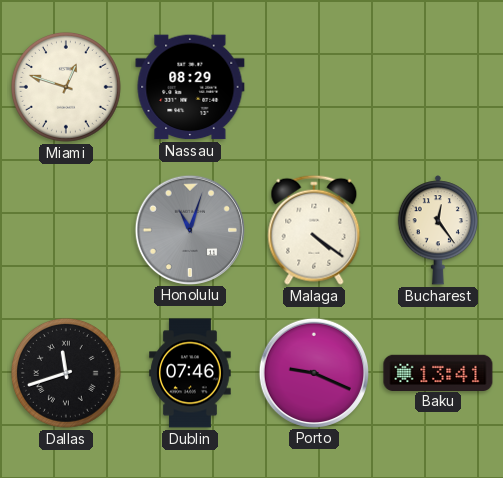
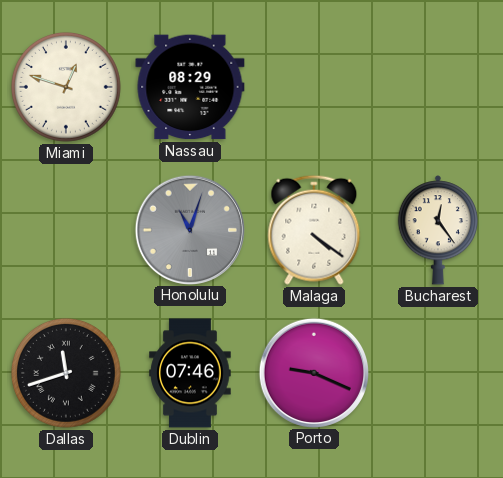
Baku: 13:41 -> none
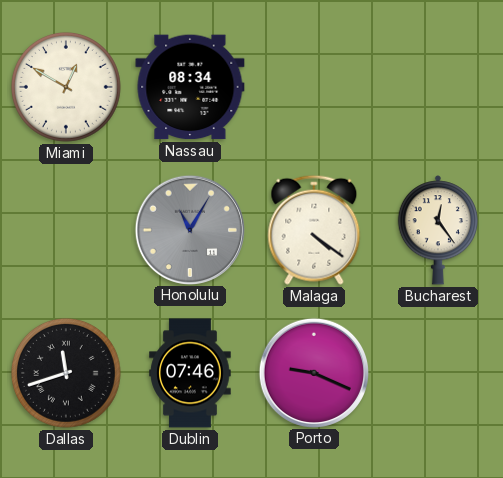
Miami: 12:48 -> 12:50
Nassau: 08:29 -> 08:34
Honolulu: 11:03 -> 11:05
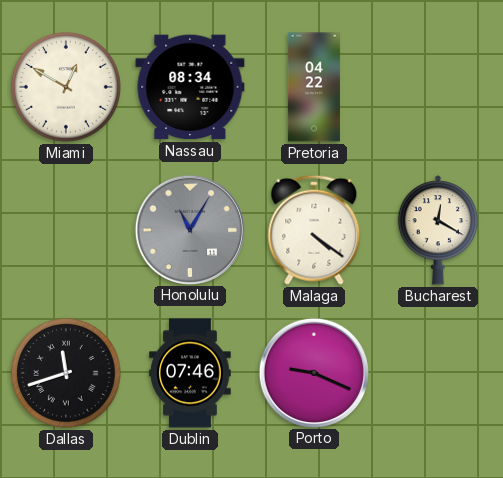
Pretoria: none -> 04:22
Bucharest: 12:24 -> 12:20
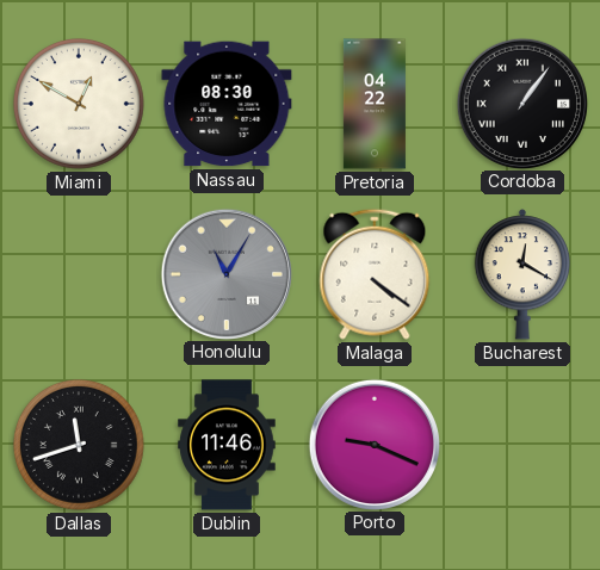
Nassau: 08:34 -> 08:30
Cordoba: none -> 1:06
Dublin: 07:46 -> 11:46
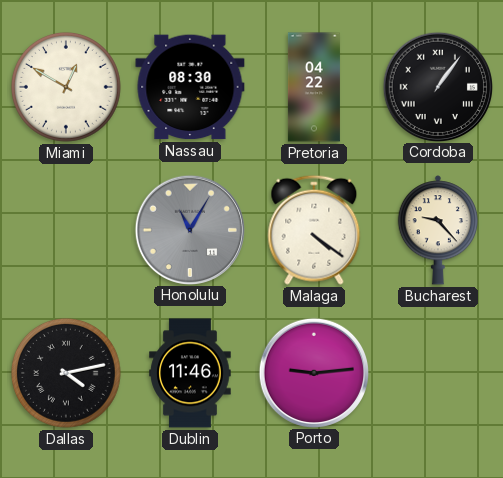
Bucharest: 12:20 -> 9:23
Dallas: 11:42 -> 4:13
Porto: 9:19 -> 9:14
